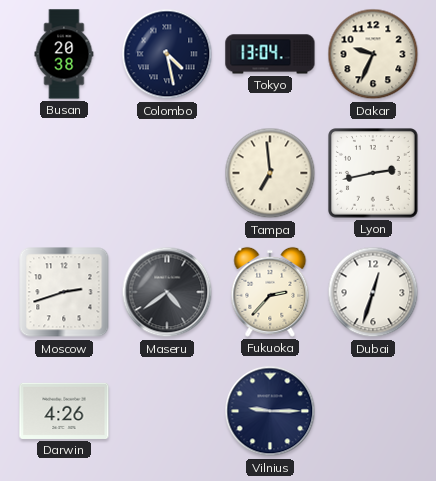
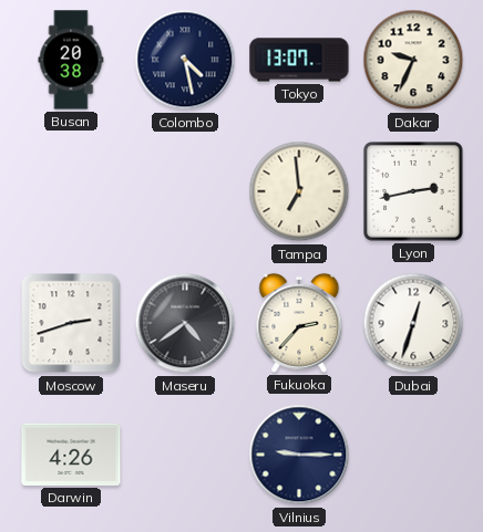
Tokyo: 13:04 -> 13:07
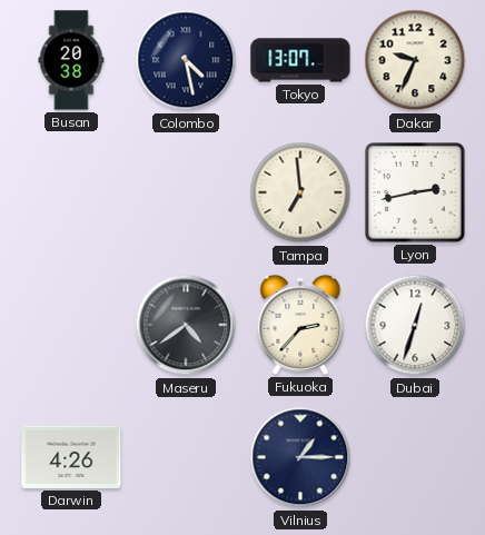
Moscow: 2:42 -> none
Vilnius: 9:15 -> 1:15
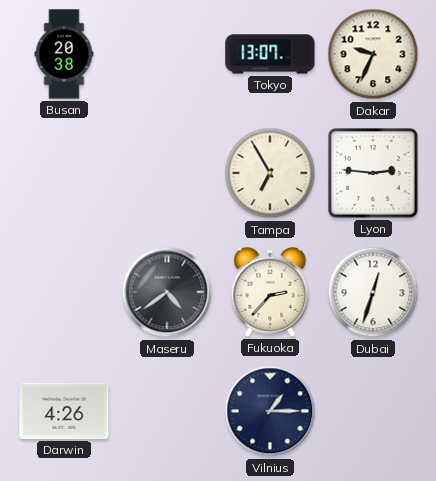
Colombo: 4:28 -> none
Tampa: 6:59 -> 6:55
Lyon: 2:43 -> 2:46
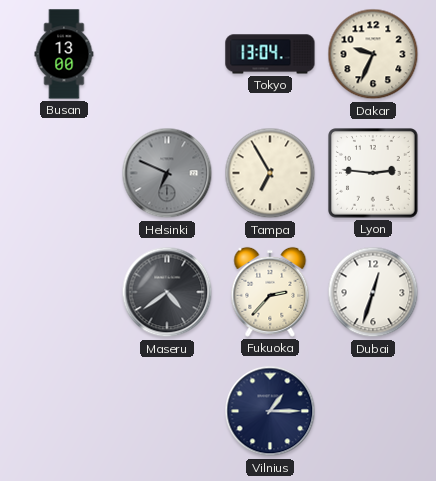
Busan: 20:38 -> 13:00
Tokyo: 13:07 -> 13:04
Helsinki: none -> 6:49
Darwin: 4:26 -> none
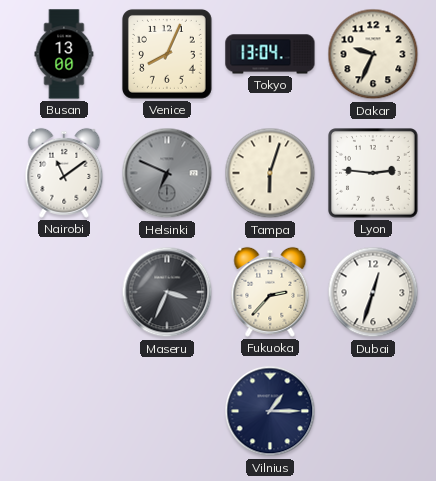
Venice: none -> 8:04
Nairobi: none -> 11:09
Tampa: 6:55 -> 6:03
Maseru: 4:39 -> 3:34
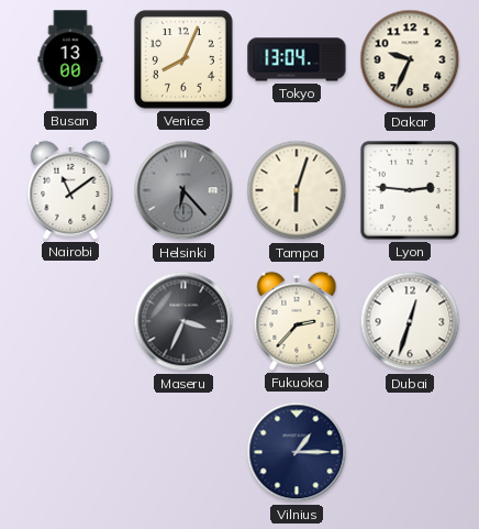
Helsinki: 6:49 -> 6:23
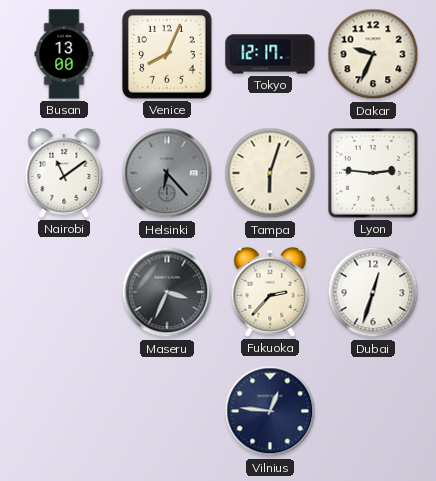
Tokyo: 13:04 -> 12:17
Vilnius: 1:15 -> 12:46
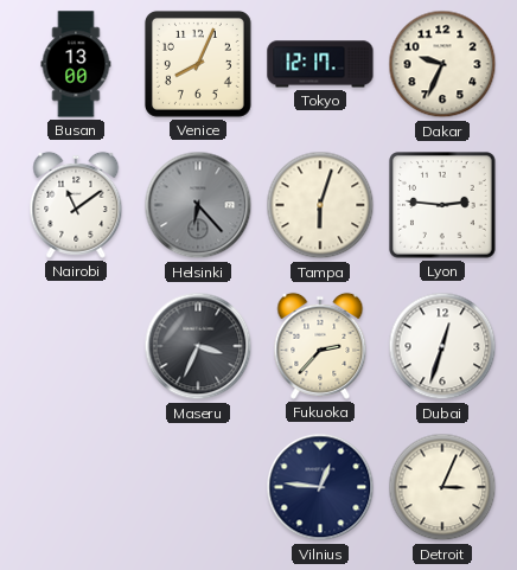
Detroit: none -> 3:04
